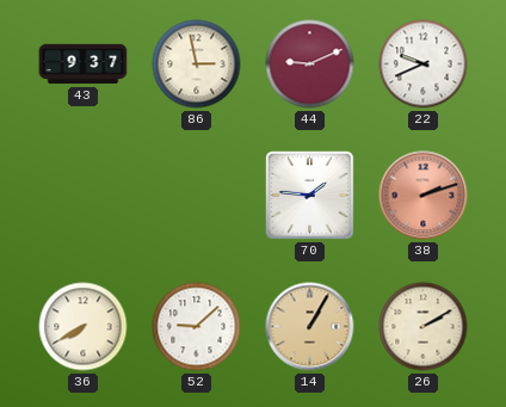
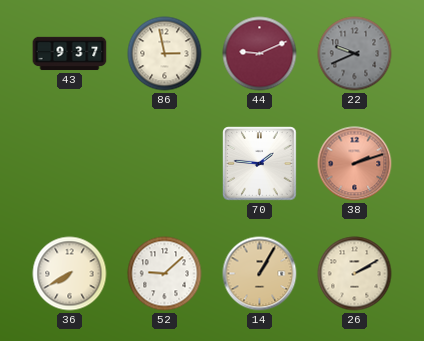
22 dial: white -> grey
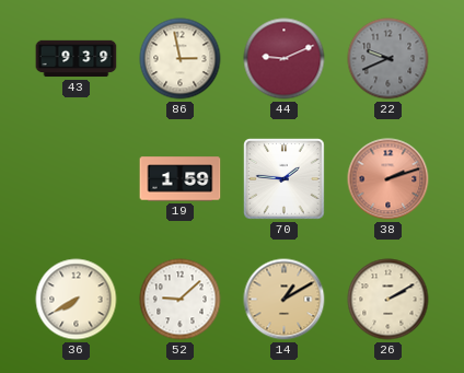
43: 9:37 -> 9:39
19: none -> 1:59
14: 1:05 -> 1:10
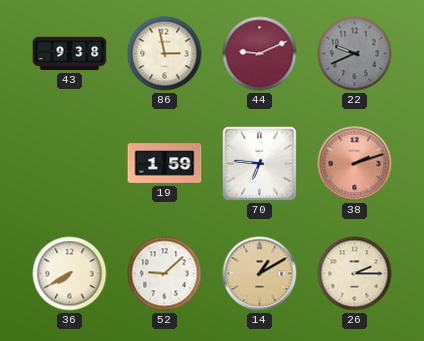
43: 9:39 -> 9:38
70: 1:46 -> 6:46
26: 2:10 -> 2:15
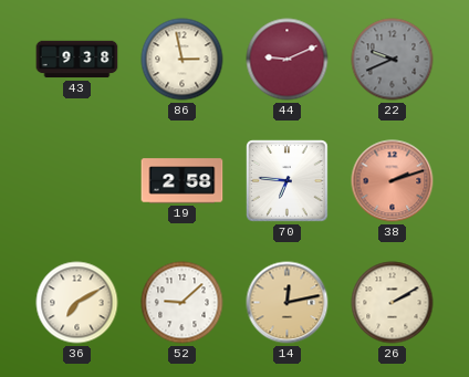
19: 1:59 -> 2:58
36: 7:40 -> 7:10
14: 1:10 -> 12:13
26: 2:15 -> 2:10
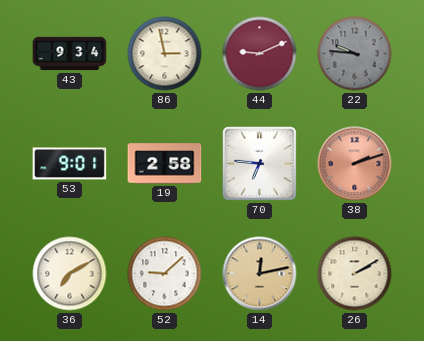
43: 9:38 -> 9:34
22: 9:41 -> 9:46
53: none -> 9:01
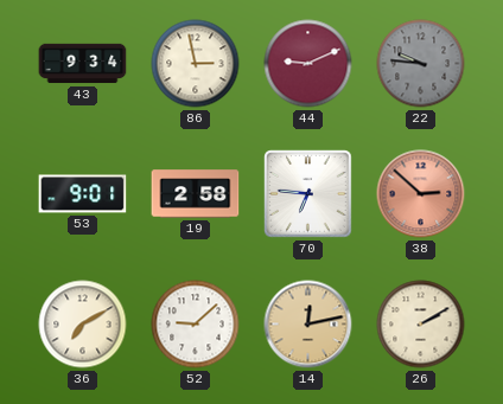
38: 2:12 -> 2:52
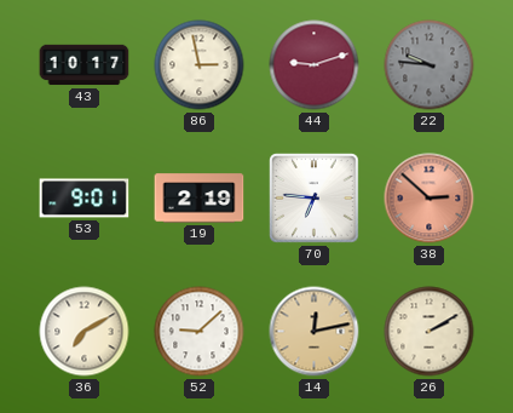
43: 9:34 -> 10:17
44: 9:11 -> 9:12
19: 2:58 -> 2:19
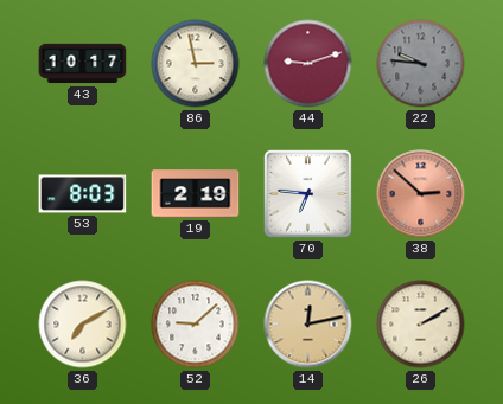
53: 9:01 -> 8:03
